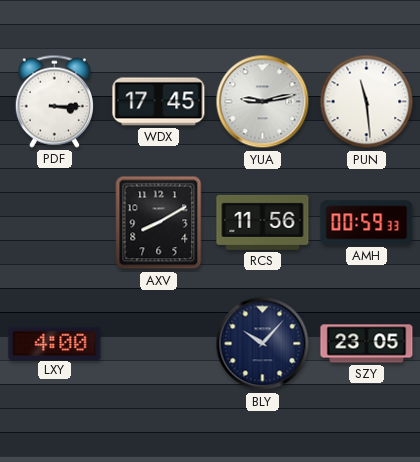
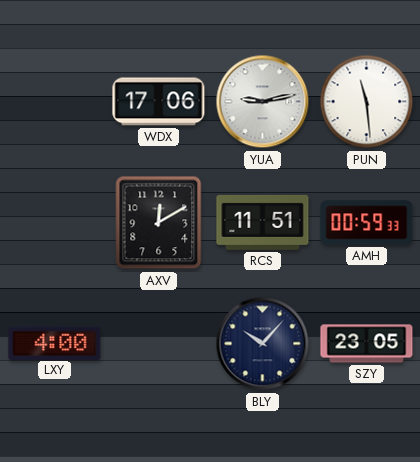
PDF: 3:15 -> none
WDX: 17:45 -> 17:06
AXV: 8:10 -> 12:10
RCS: 11:56 -> 11:51
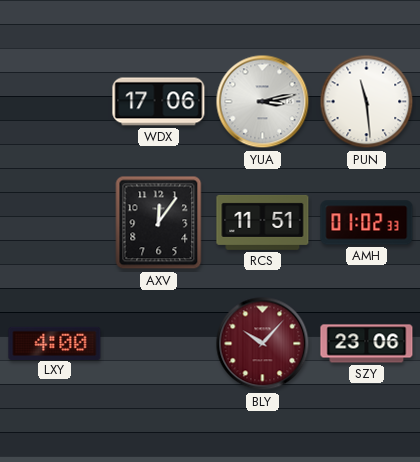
YUA: 9:13 -> 3:13
AXV: 12:10 -> 12:06
AMH: 00:59 -> 01:02
BLY dial: navy -> burgundy
SZY: 23:05 -> 23:06
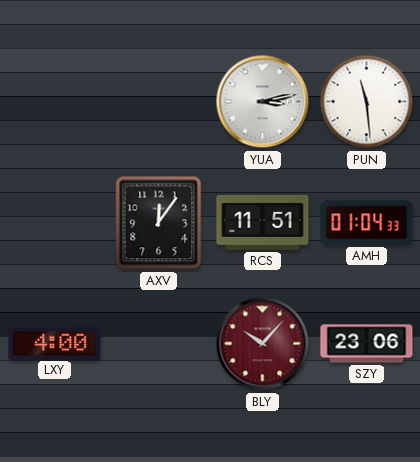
WDX: 17:06 -> none
AMH: 01:02 -> 01:04
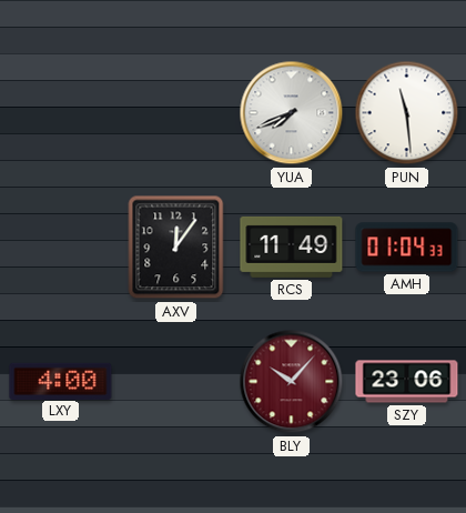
YUA: 3:13 -> 7:41
RCS: 11:51 -> 11:49
